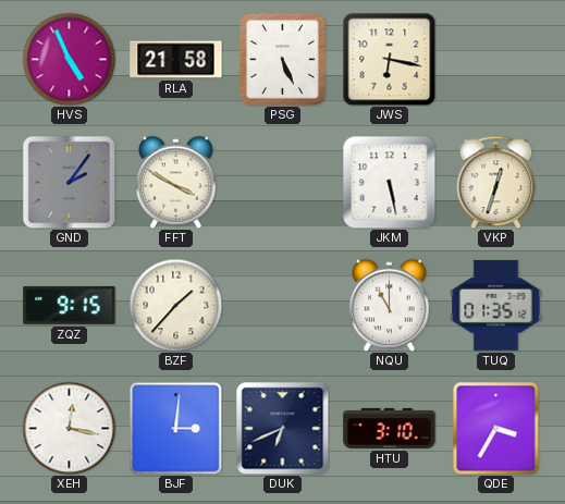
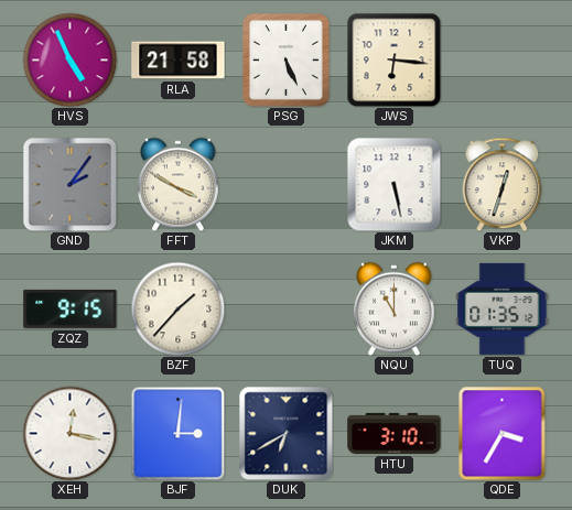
JWS: 6:17 -> 6:16
DUK: 6:41 -> 6:40
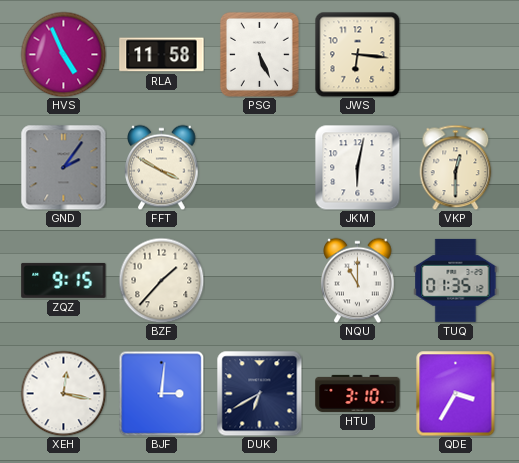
RLA: 21:58 -> 11:58
JKM: 5:28 -> 6:02
VKP: 12:33 -> 12:30
